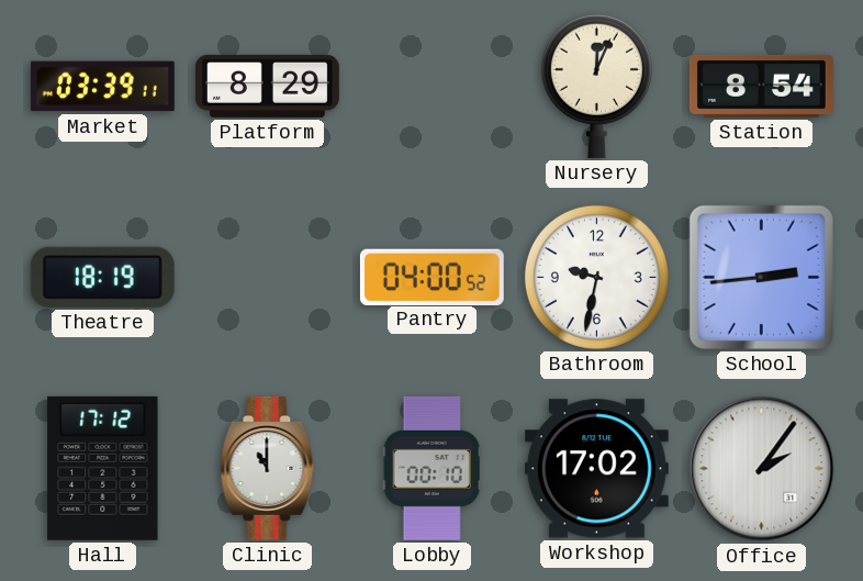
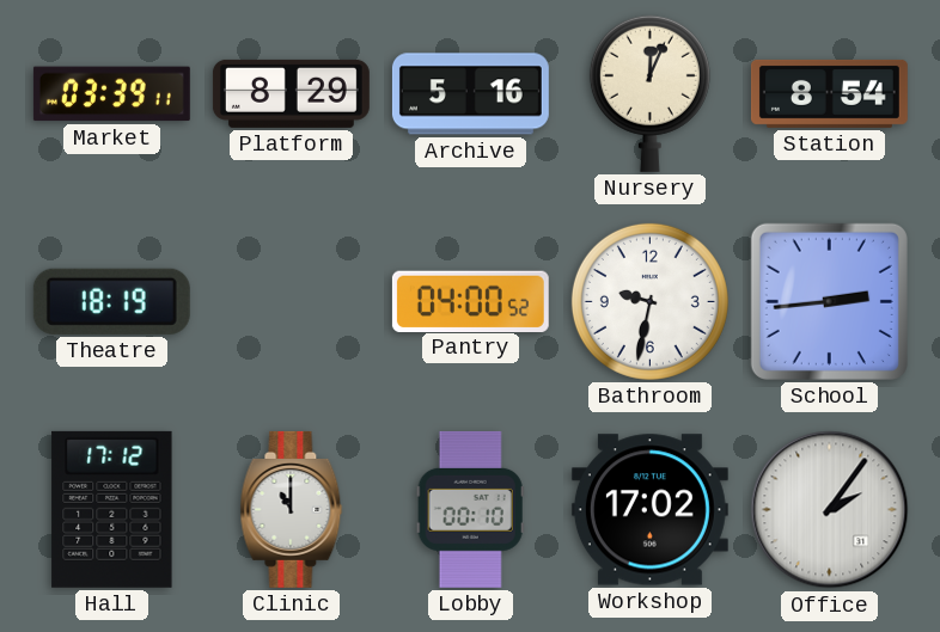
Archive: none -> 5:16
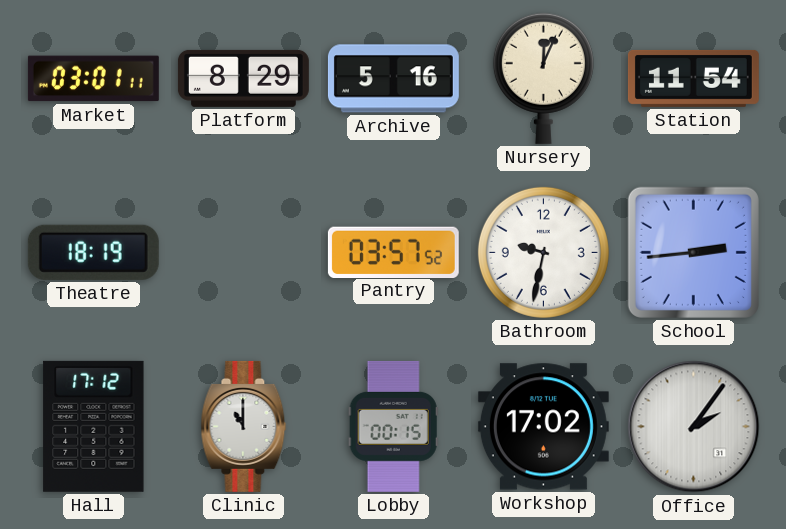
Market: 03:39 -> 03:01
Station: 8:54 -> 11:54
Pantry: 04:00 -> 03:57
Lobby: 00:10 -> 00:15
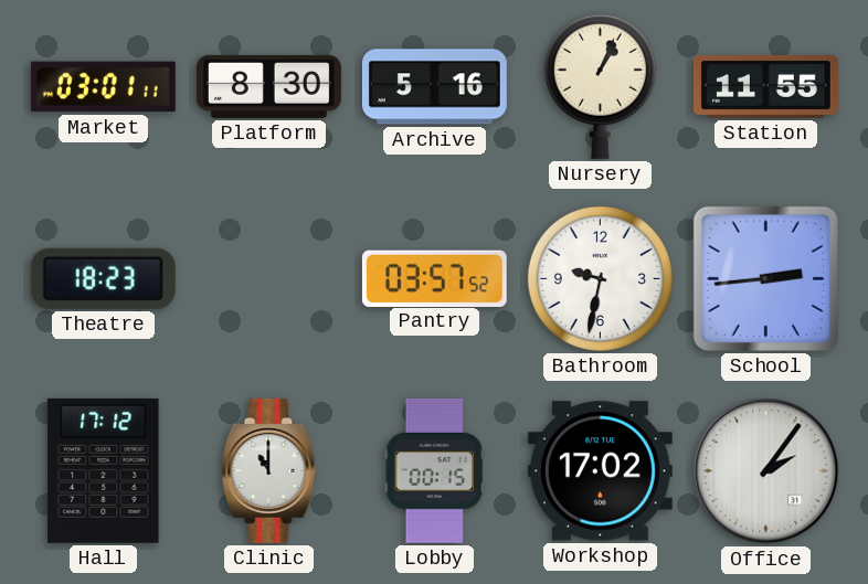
Platform: 8:29 -> 8:30
Nursery: 12:04 -> 1:04
Station: 11:54 -> 11:55
Theatre: 18:19 -> 18:23
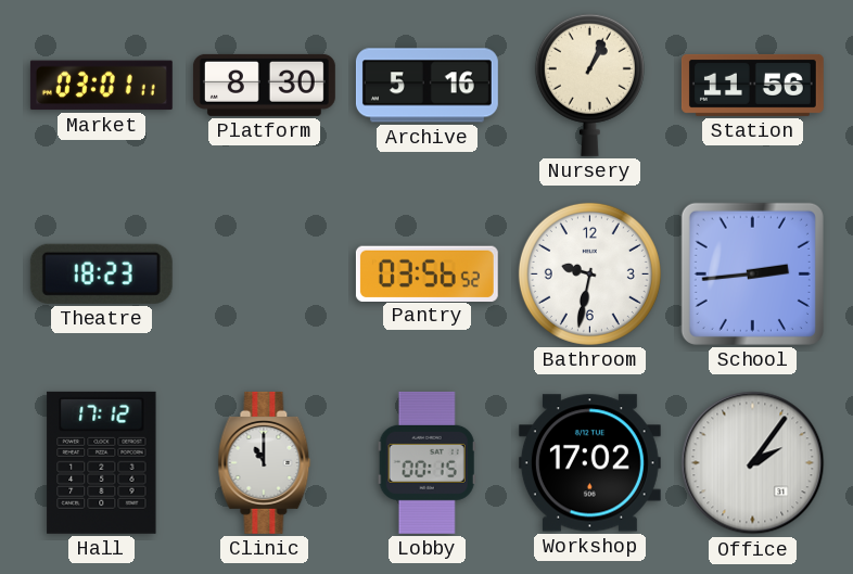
Station: 11:55 -> 11:56
Pantry: 03:57 -> 03:56
